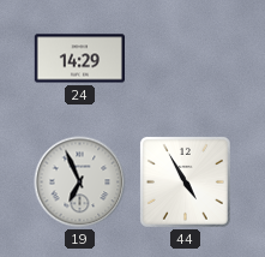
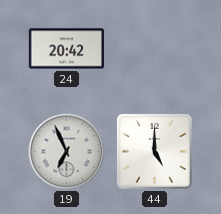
24: 14:29 -> 20:42
44: 4:55 -> 5:00
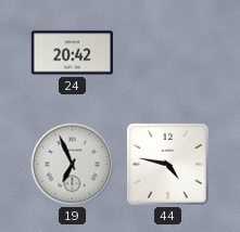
44: 5:00 -> 4:47
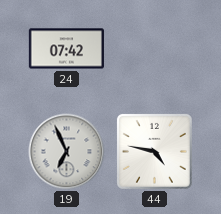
24: 20:42 -> 07:42
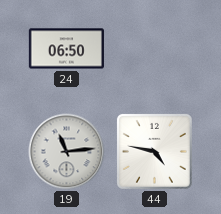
24: 07:42 -> 06:50
19: 6:56 -> 11:14
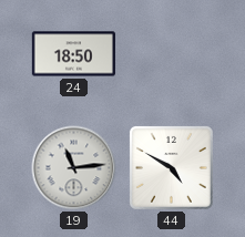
24: 06:50 -> 18:50
44: 4:47 -> 4:50
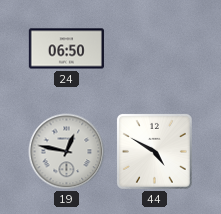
24: 18:50 -> 06:50
19: 11:14 -> 12:47
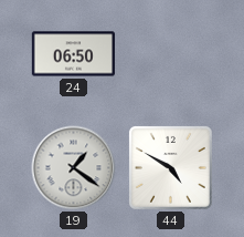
19: 12:47 -> 1:21
